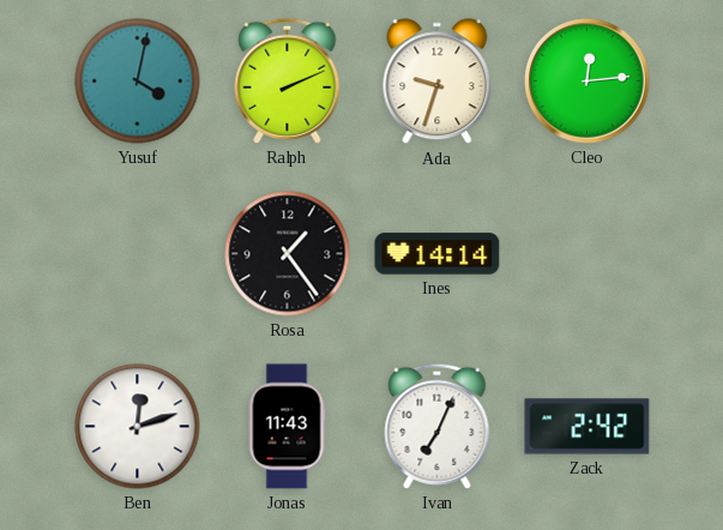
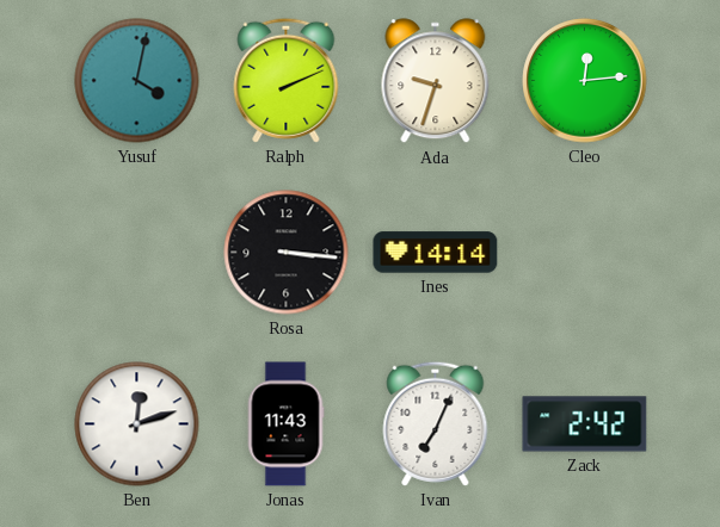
Rosa: 1:24 -> 3:16
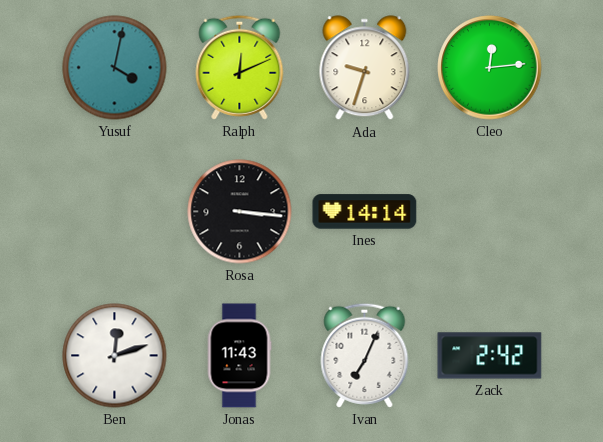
Ralph: 2:11 -> 12:11
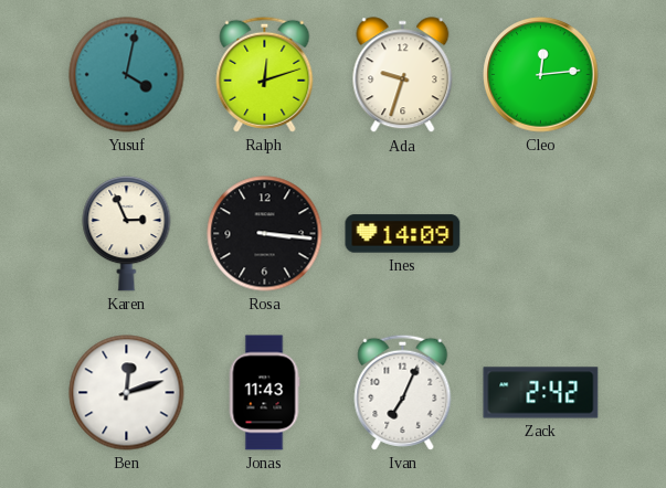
Ralph: 12:11 -> 12:12
Karen: none -> 2:56
Ines: 14:14 -> 14:09
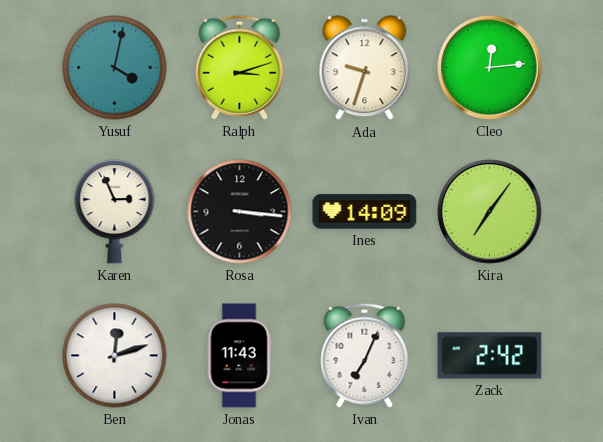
Ralph: 12:12 -> 3:12
Kira: none -> 7:06
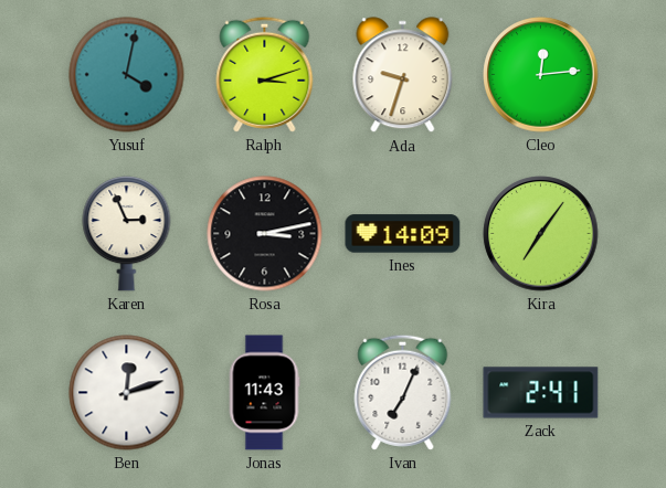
Rosa: 3:16 -> 3:13
Zack: 2:42 -> 2:41
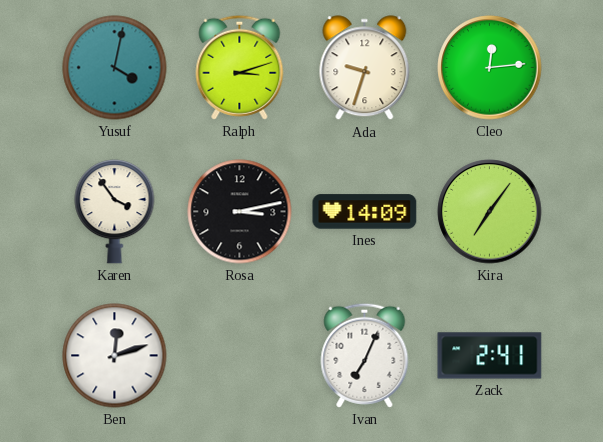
Karen: 2:56 -> 3:54
Jonas: 11:43 -> none
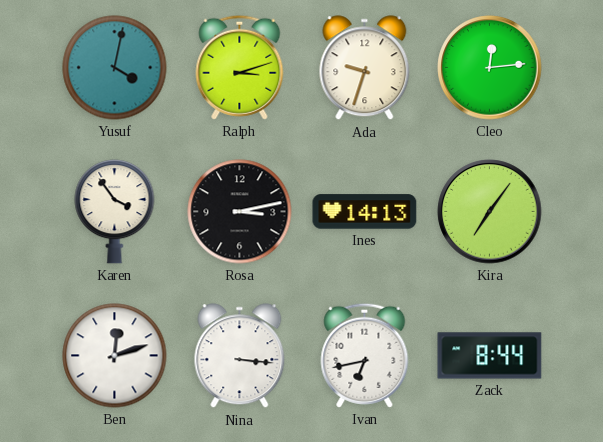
Ines: 14:09 -> 14:13
Nina: none -> 3:16
Ivan: 7:04 -> 6:43
Zack: 2:41 -> 8:44
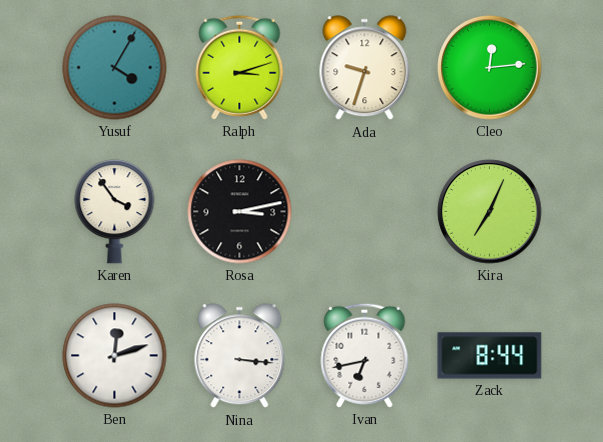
Yusuf: 4:02 -> 4:05
Ines: 14:13 -> none
Kira: 7:06 -> 7:04
